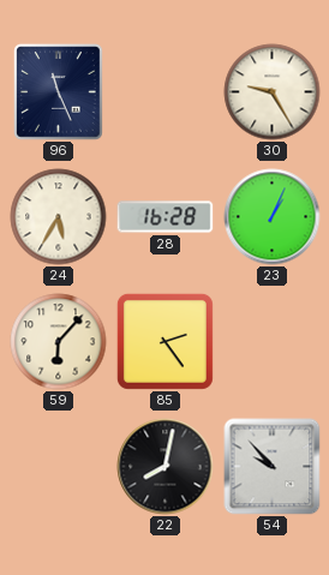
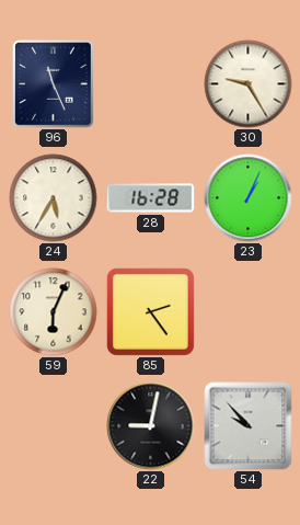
59: 6:07 -> 6:04
22: 8:02 -> 9:02
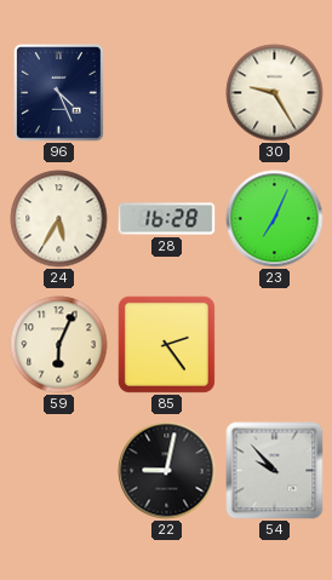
96: 11:26 -> 4:26
23: 1:04 -> 7:04
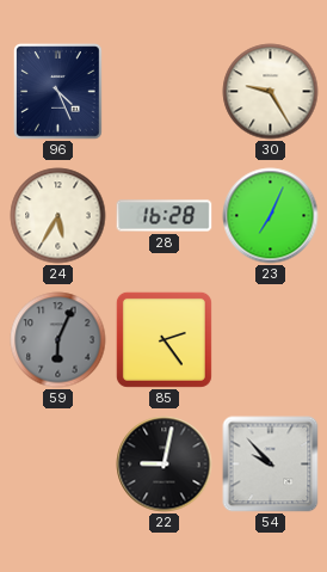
59 dial: cream -> grey
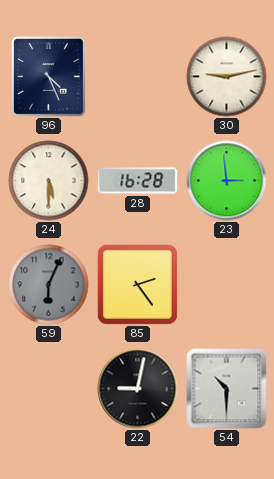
30: 9:25 -> 9:13
24: 5:35 -> 5:30
23: 7:04 -> 2:59
54: 9:53 -> 10:30
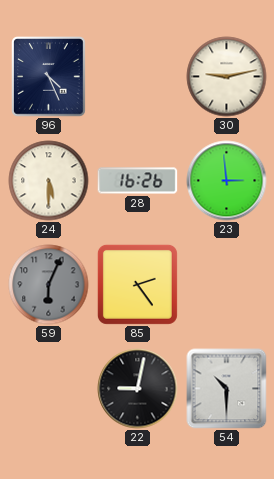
28: 16:28 -> 16:26
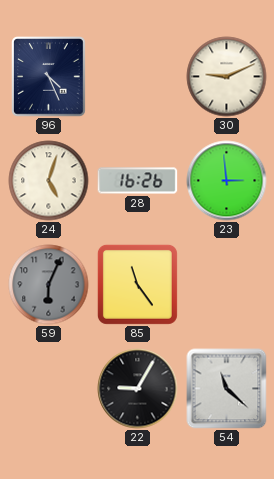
30: 9:13 -> 9:11
24: 5:30 -> 5:03
85: 2:24 -> 11:24
22: 9:02 -> 9:05
54: 10:30 -> 11:22
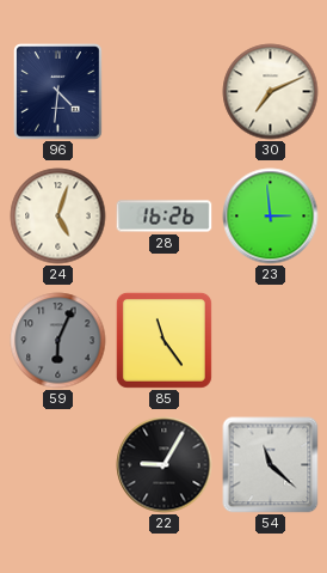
96: 4:26 -> 4:31
30: 9:11 -> 7:11
